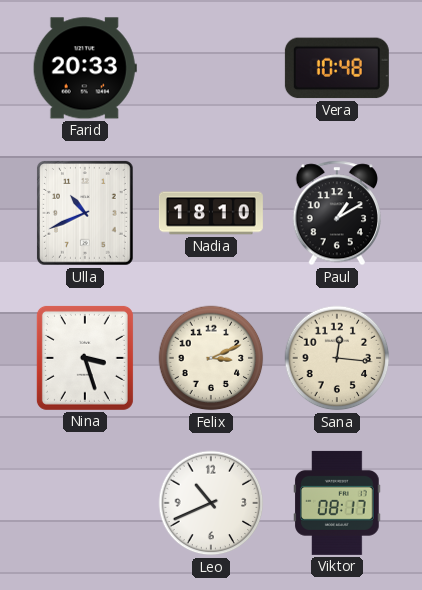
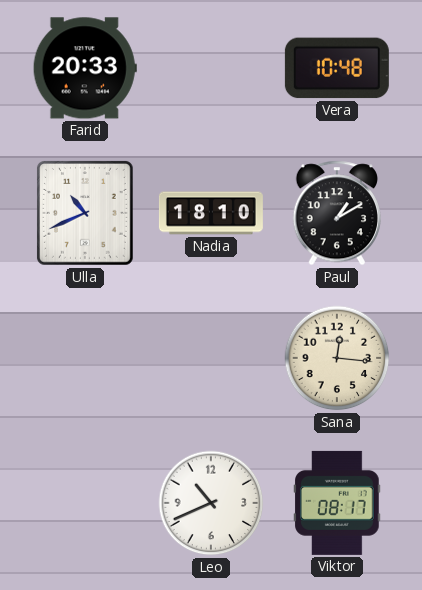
Nina: 3:27 -> none
Felix: 3:11 -> none
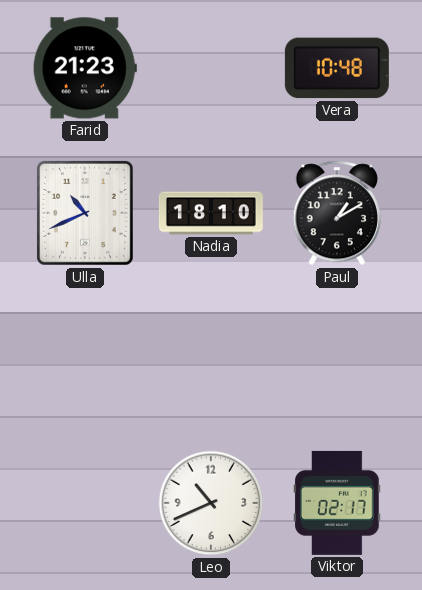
Farid: 20:33 -> 21:23
Sana: 12:16 -> none
Viktor: 08:17 -> 02:17
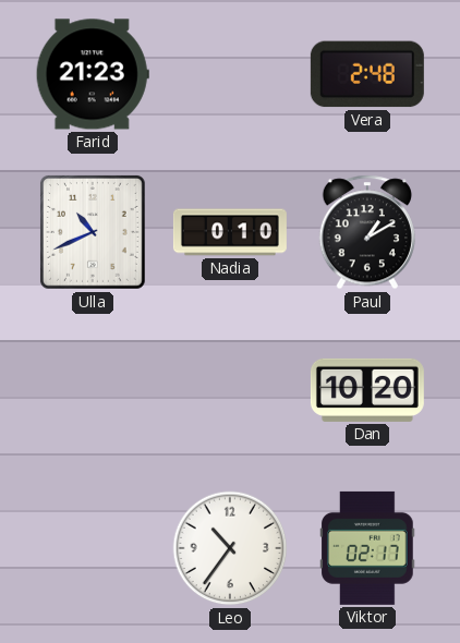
Vera: 10:48 -> 2:48
Nadia: 18:10 -> 0:10
Dan: none -> 10:20
Leo: 10:41 -> 10:36
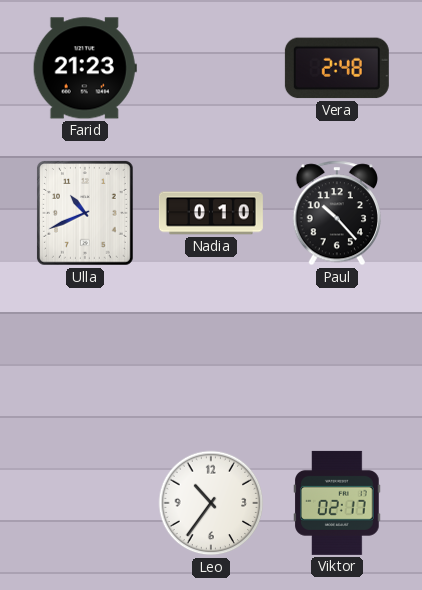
Paul: 1:10 -> 10:23
Dan: 10:20 -> none
